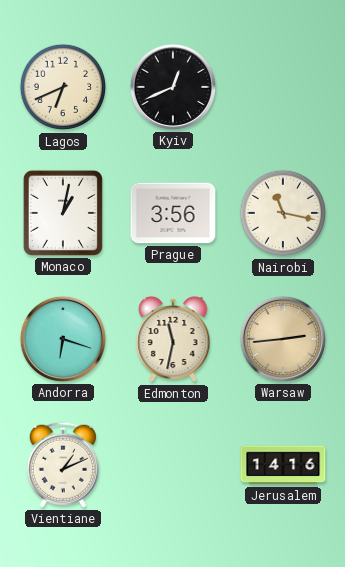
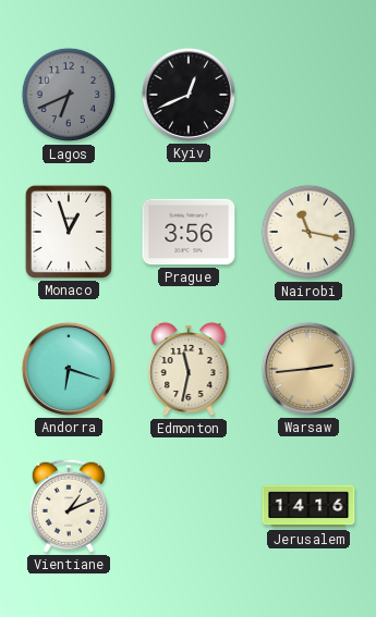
Lagos dial: cream -> grey
Monaco: 1:02 -> 12:57
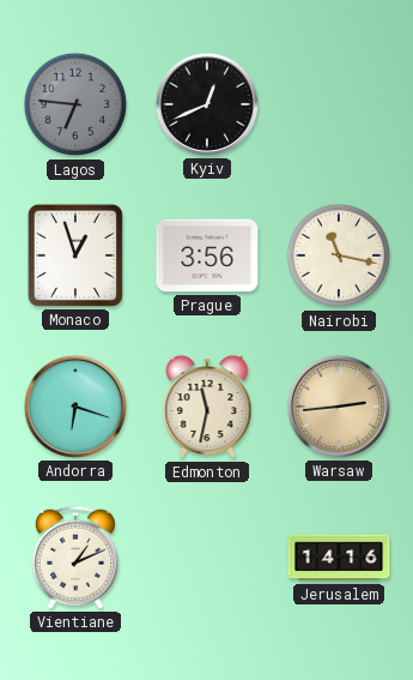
Lagos: 6:41 -> 6:46
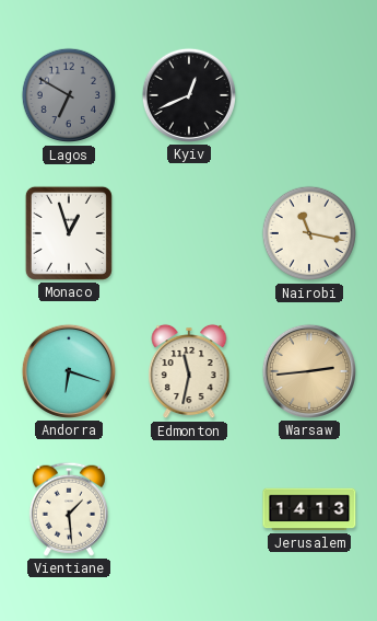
Lagos: 6:46 -> 6:50
Prague: 3:56 -> none
Vientiane: 1:11 -> 1:29
Jerusalem: 14:16 -> 14:13
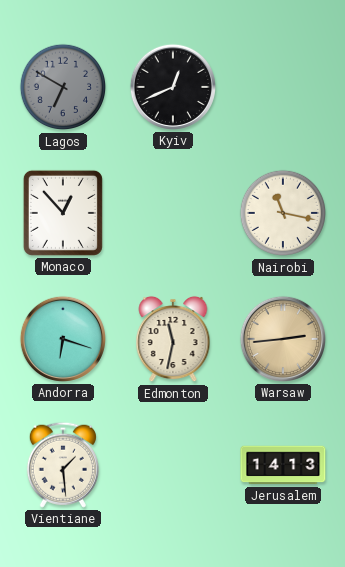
Monaco: 12:57 -> 12:53
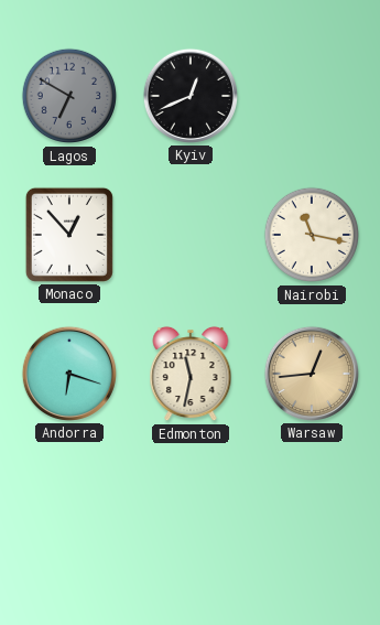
Warsaw: 2:44 -> 12:44
Vientiane: 1:29 -> none
Jerusalem: 14:13 -> none
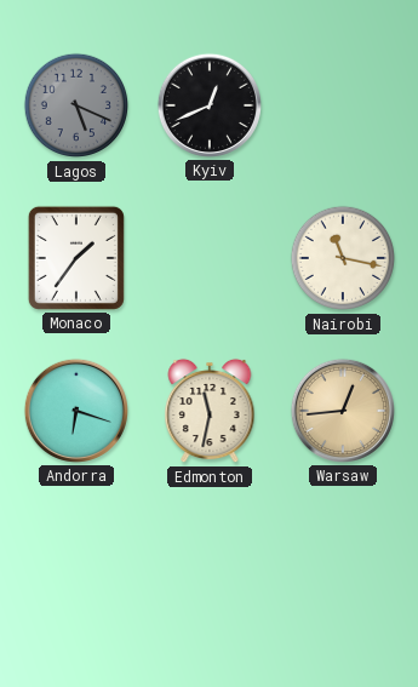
Lagos: 6:50 -> 5:19
Monaco: 12:53 -> 1:36
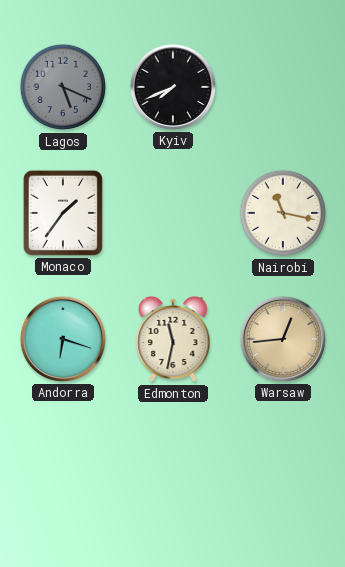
Kyiv: 12:41 -> 7:41
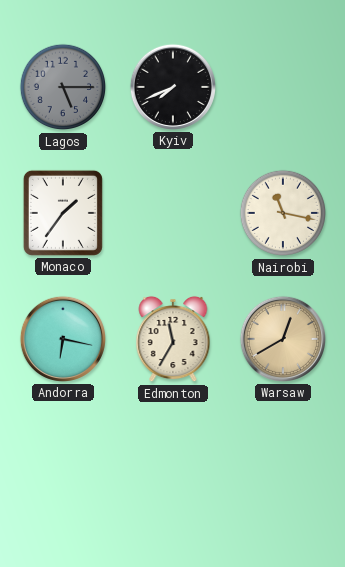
Lagos: 5:19 -> 5:15
Andorra: 6:18 -> 6:17
Edmonton: 11:32 -> 11:35
Warsaw: 12:44 -> 12:40
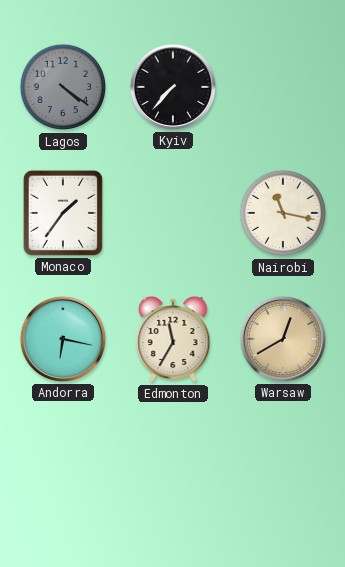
Lagos: 5:15 -> 4:21
Kyiv: 7:41 -> 7:37
